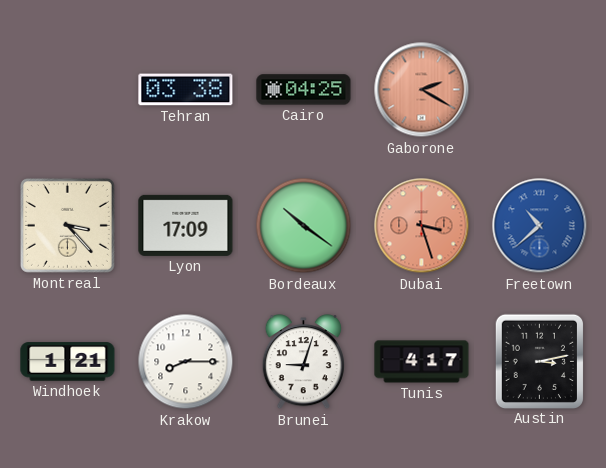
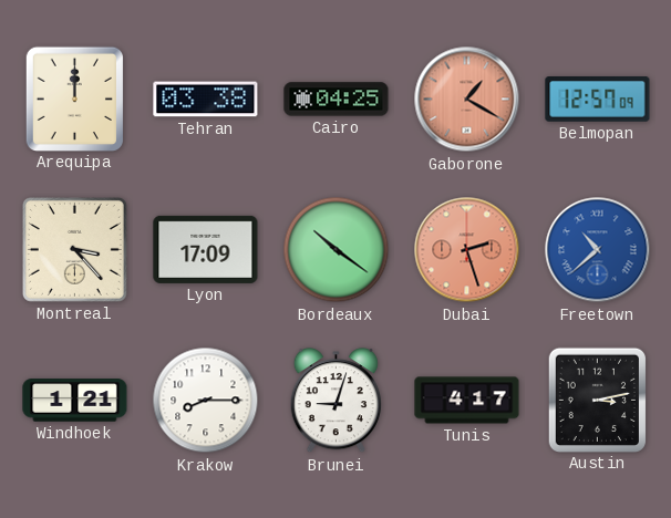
Arequipa: none -> 12:00
Gaborone: 2:20 -> 1:20
Belmopan: none -> 12:57
Dubai: 3:27 -> 2:27
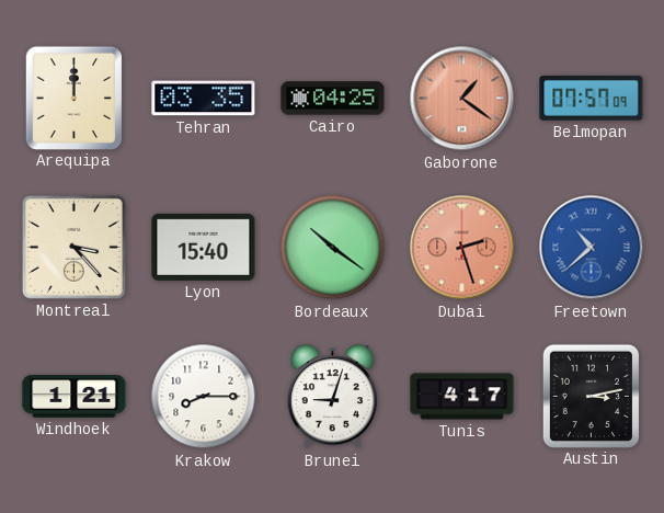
Tehran: 03:38 -> 03:35
Gaborone: 1:20 -> 1:21
Belmopan: 12:57 -> 07:57
Lyon: 17:09 -> 15:40
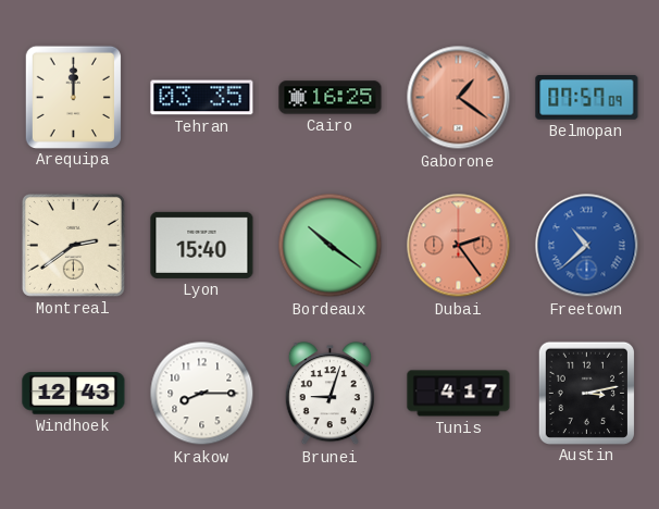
Cairo: 04:25 -> 16:25
Montreal: 3:23 -> 2:39
Dubai: 2:27 -> 2:24
Windhoek: 1:21 -> 12:43
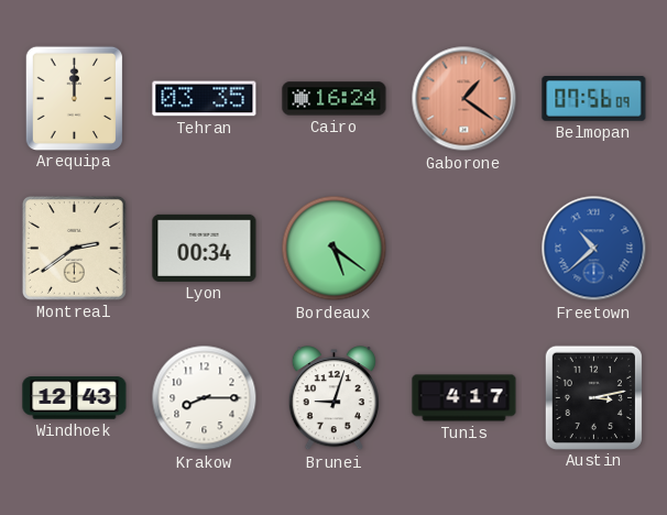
Cairo: 16:25 -> 16:24
Belmopan: 07:57 -> 07:56
Lyon: 15:40 -> 00:34
Bordeaux: 10:21 -> 5:21
Dubai: 2:24 -> none
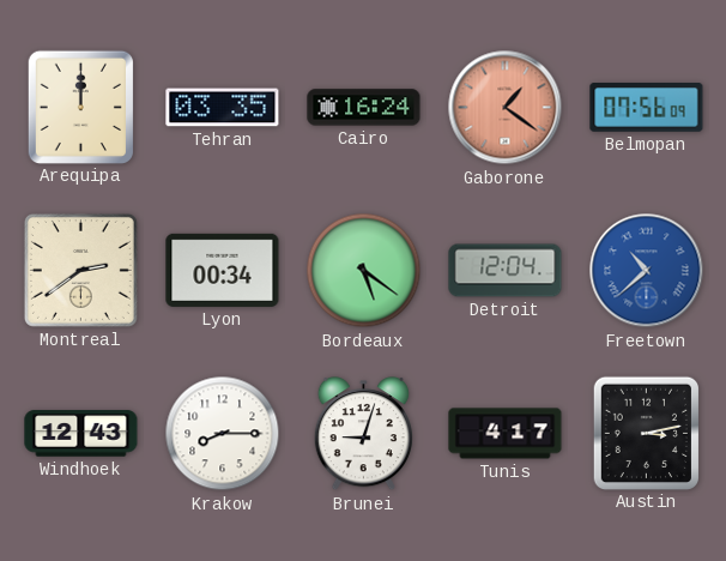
Detroit: none -> 12:04
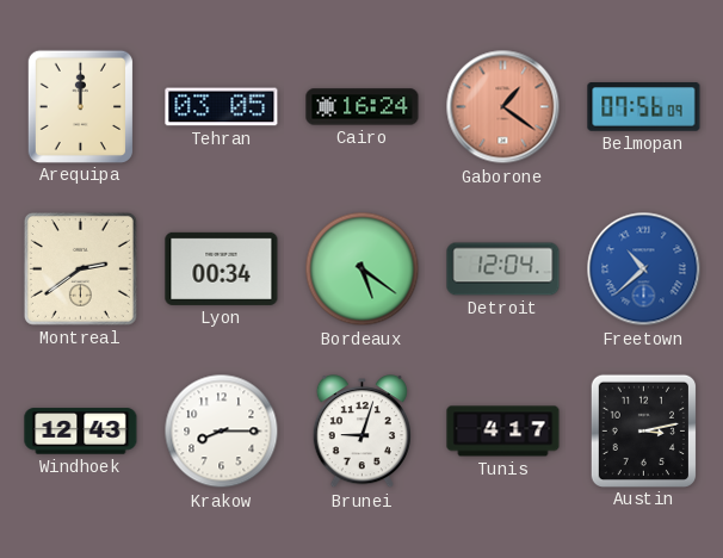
Tehran: 03:35 -> 03:05
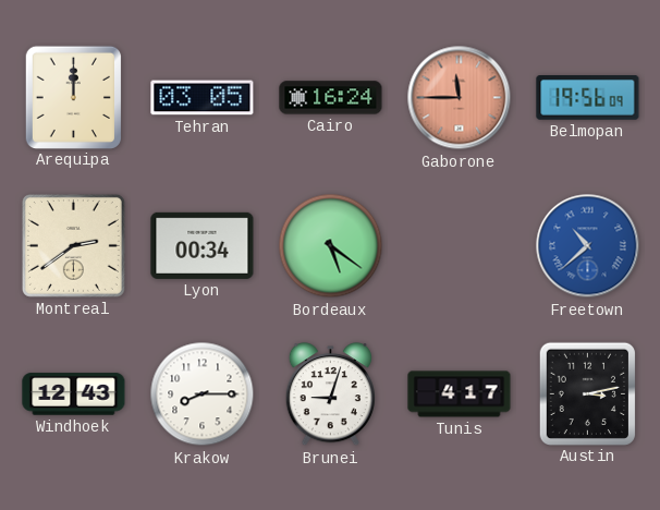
Gaborone: 1:21 -> 11:45
Belmopan: 07:56 -> 19:56
Detroit: 12:04 -> none
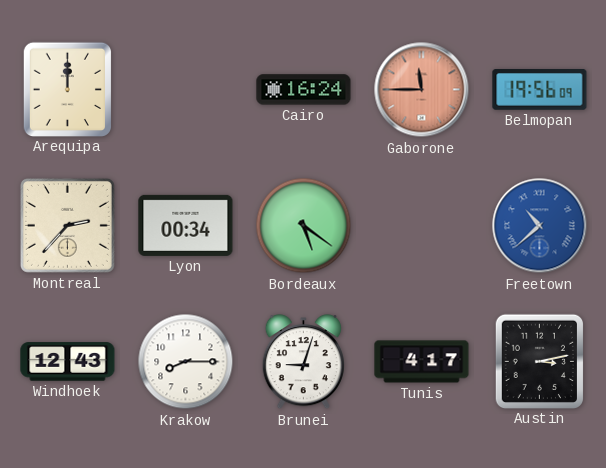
Tehran: 03:05 -> none
Montreal: 2:39 -> 2:37
